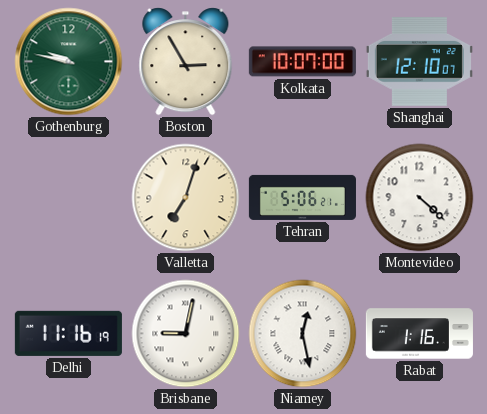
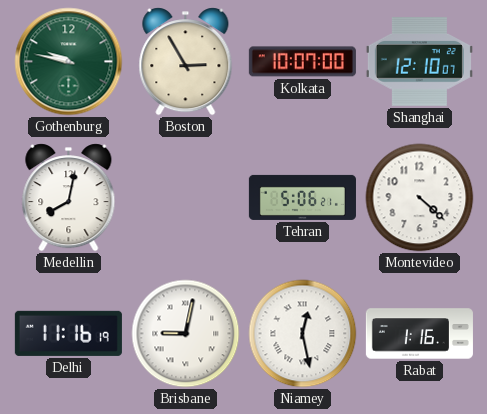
Medellin: none -> 8:02
Valletta: 7:03 -> none
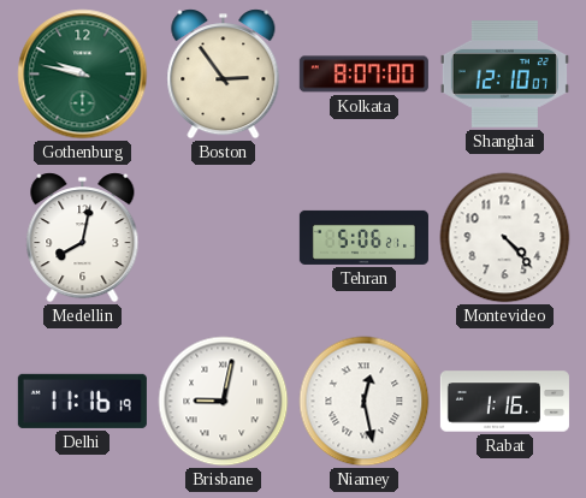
Boston: 2:55 -> 2:54
Kolkata: 10:07 -> 8:07
Montevideo: 4:22 -> 4:23
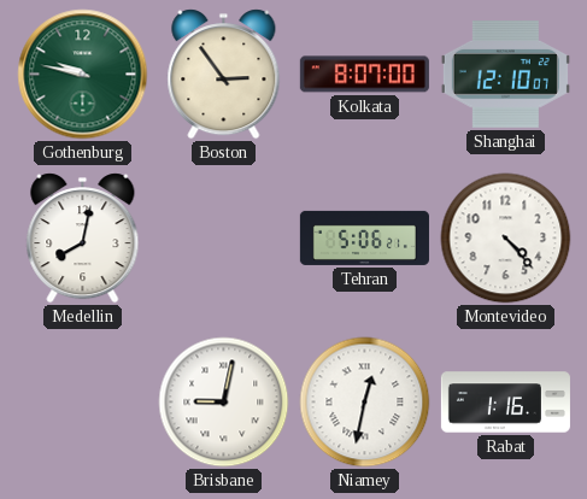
Delhi: 11:16 -> none
Niamey: 12:28 -> 12:32
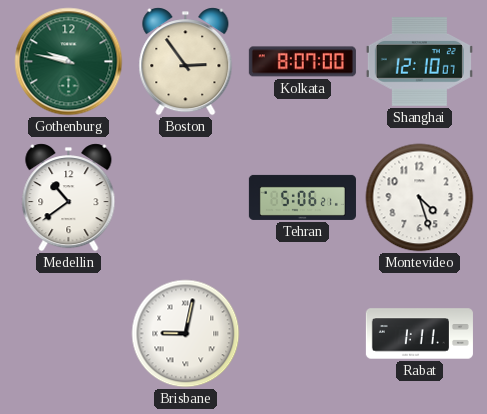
Medellin: 8:02 -> 10:39
Montevideo: 4:23 -> 4:27
Niamey: 12:32 -> none
Rabat: 1:16 -> 1:11
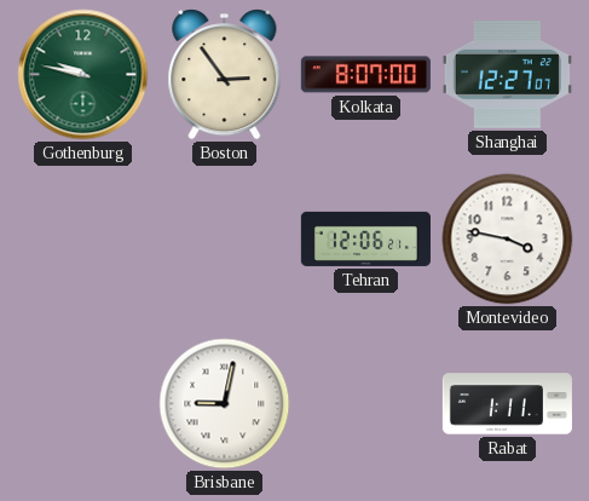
Shanghai: 12:10 -> 12:27
Medellin: 10:39 -> none
Tehran: 5:06 -> 12:06
Montevideo: 4:27 -> 3:47
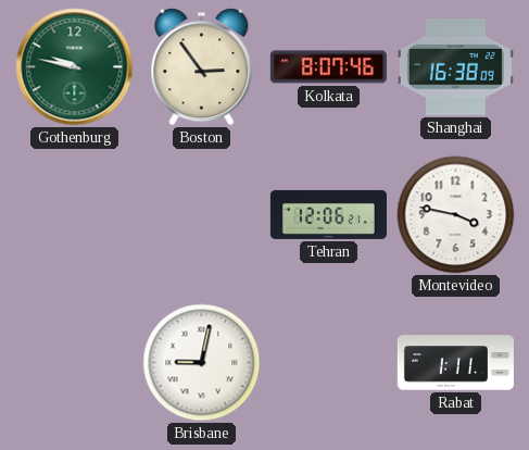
Kolkata: 8:07:00 -> 8:07:46
Shanghai: 12:27 -> 16:38
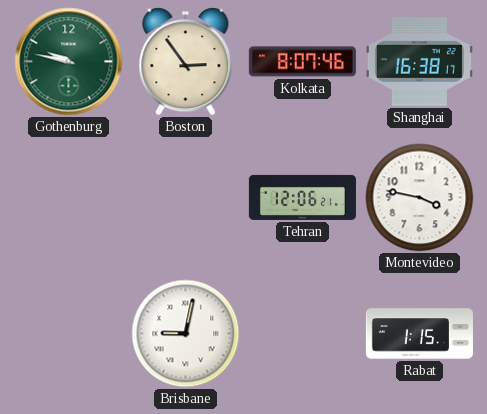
Shanghai: 16:38:09 -> 16:38:17
Rabat: 1:11 -> 1:15
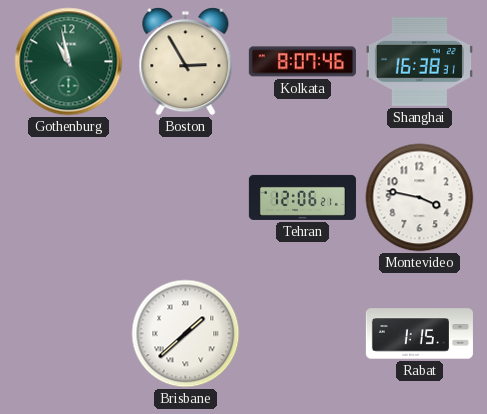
Gothenburg: 9:47 -> 10:58
Boston: 2:54 -> 2:55
Shanghai: 16:38:17 -> 16:38:31
Brisbane: 9:02 -> 1:38
